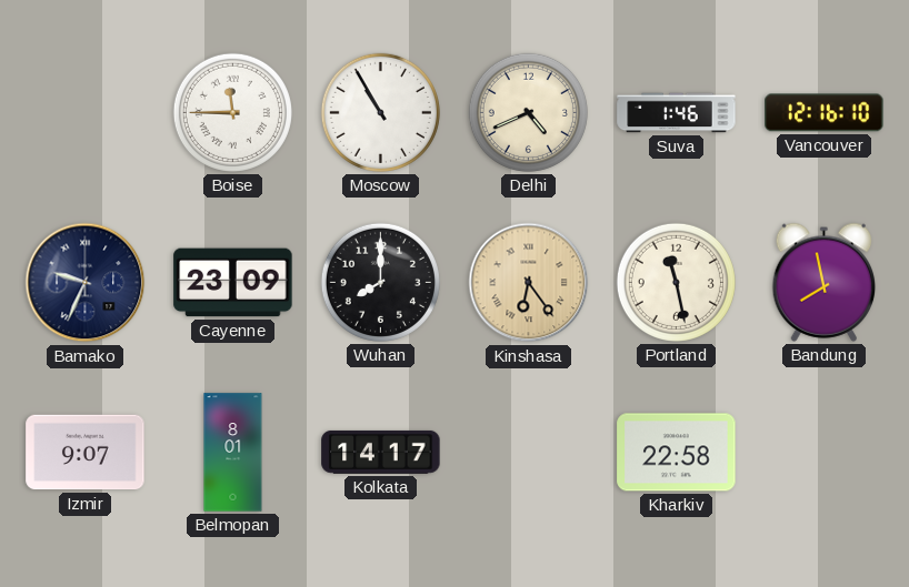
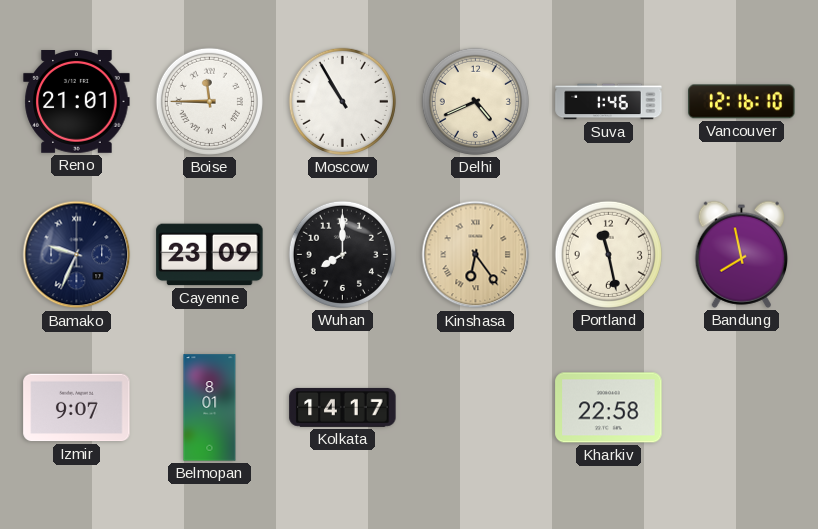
Reno: none -> 21:01
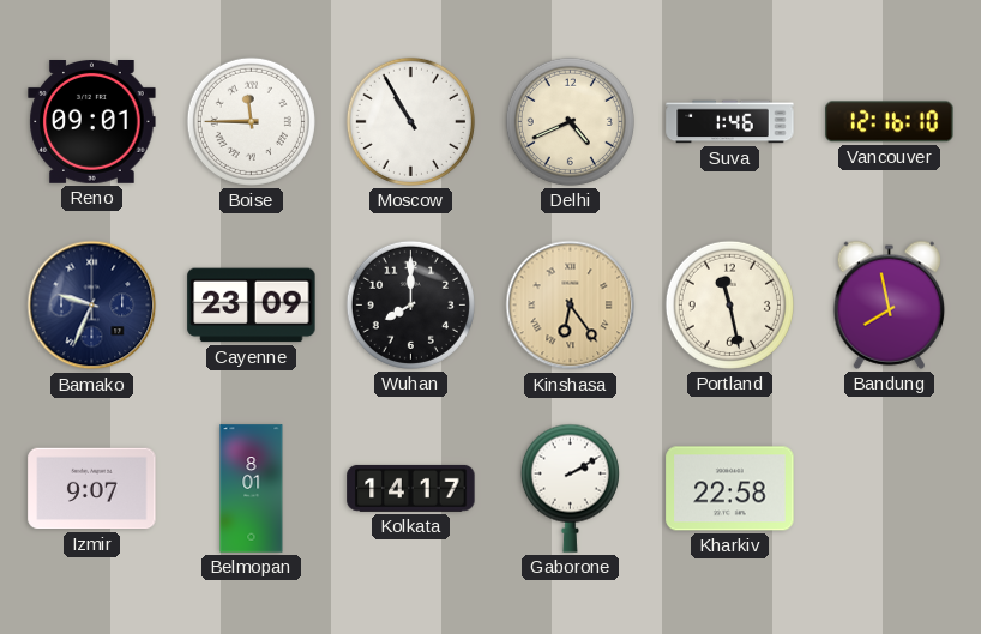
Reno: 21:01 -> 09:01
Gaborone: none -> 2:10
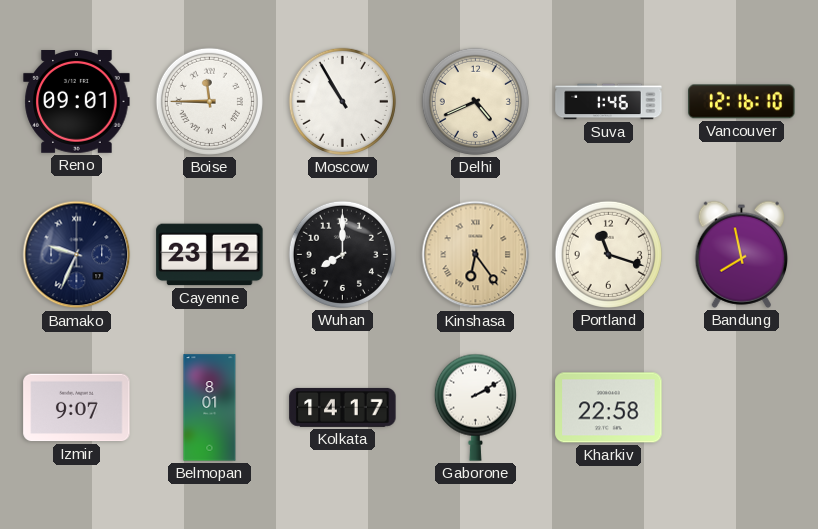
Cayenne: 23:09 -> 23:12
Portland: 11:28 -> 11:18
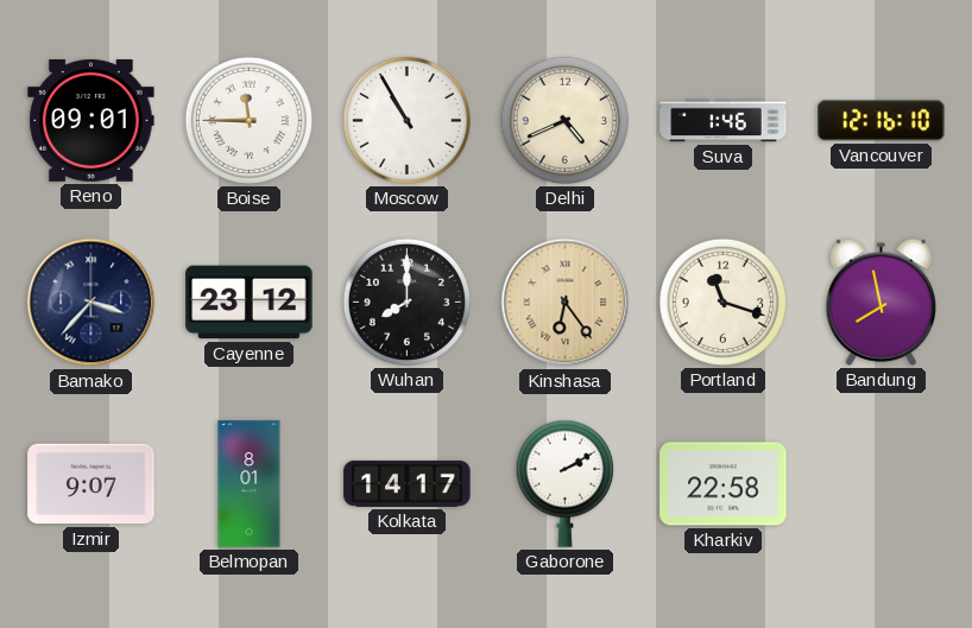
Bamako: 9:34 -> 3:37
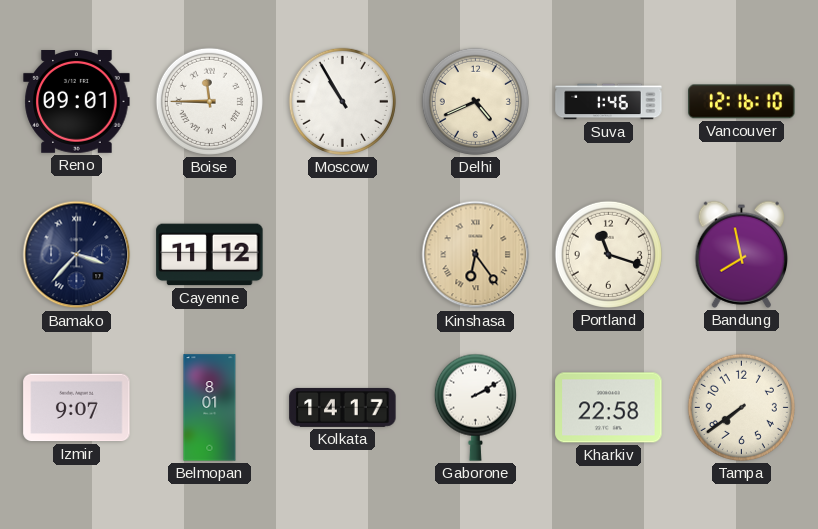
Cayenne: 23:12 -> 11:12
Wuhan: 8:00 -> none
Tampa: none -> 7:39
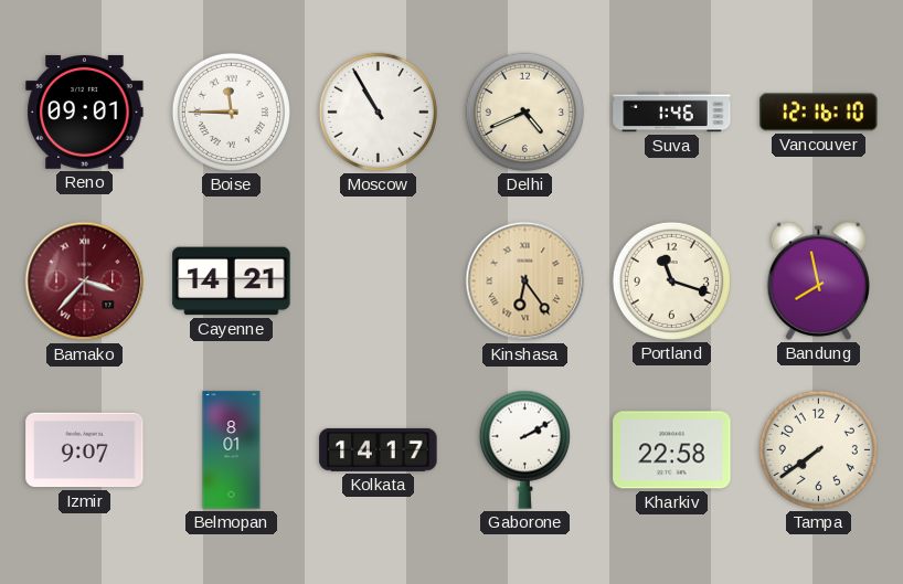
Bamako dial: navy -> burgundy
Cayenne: 11:12 -> 14:21
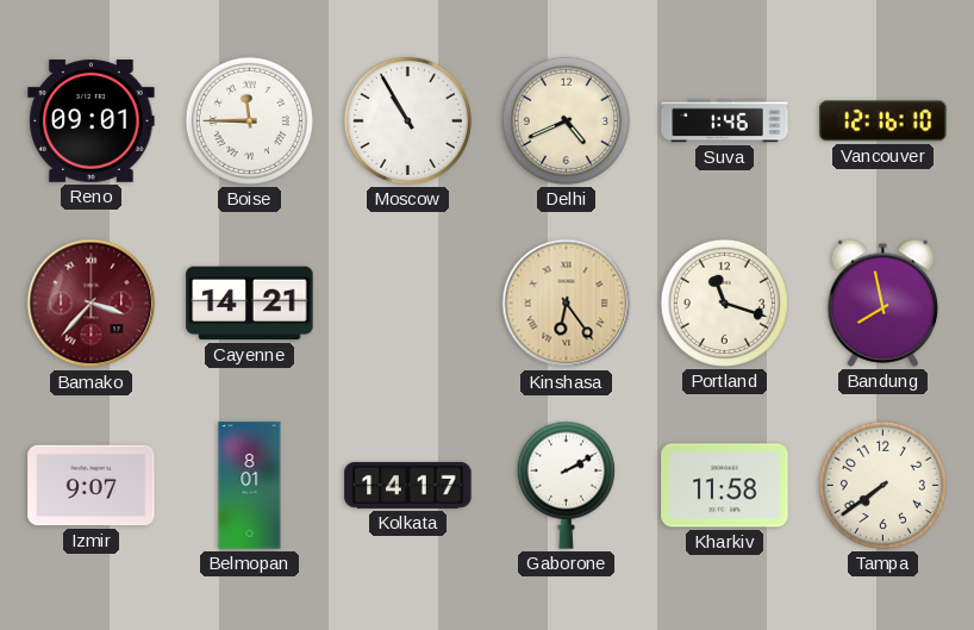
Kharkiv: 22:58 -> 11:58
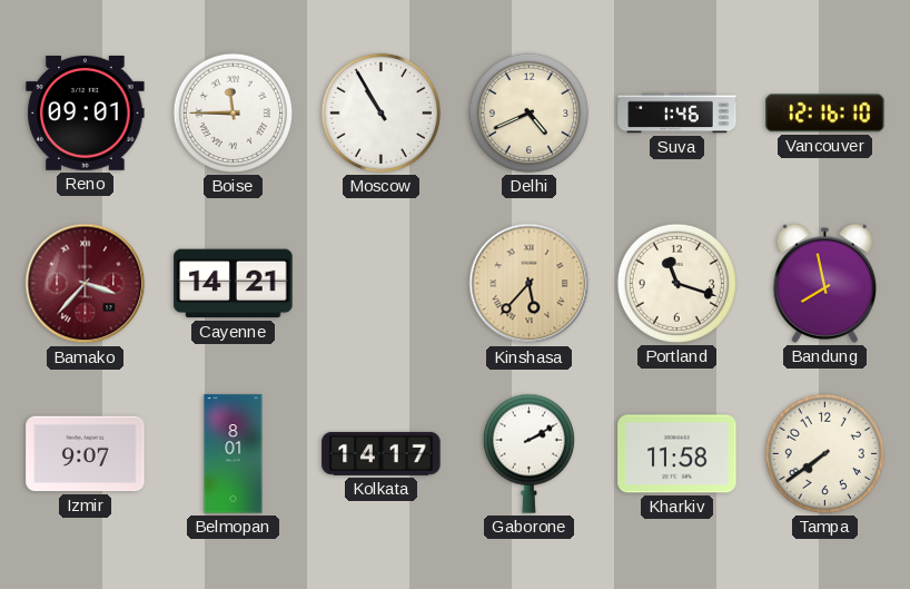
Kinshasa: 6:24 -> 5:37
